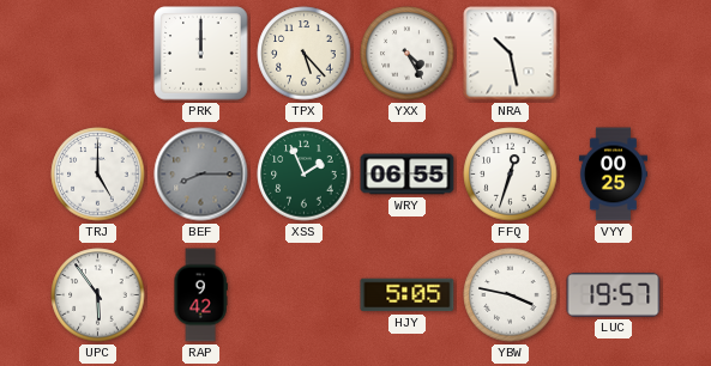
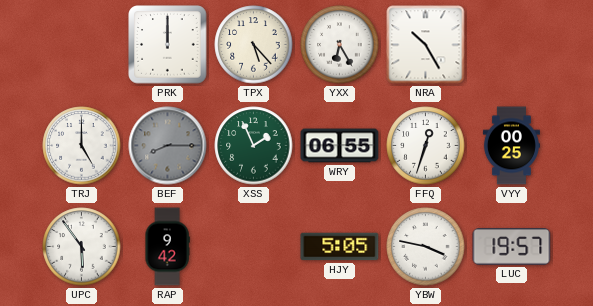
YXX: 4:25 -> 6:25
NRA: 10:28 -> 10:25
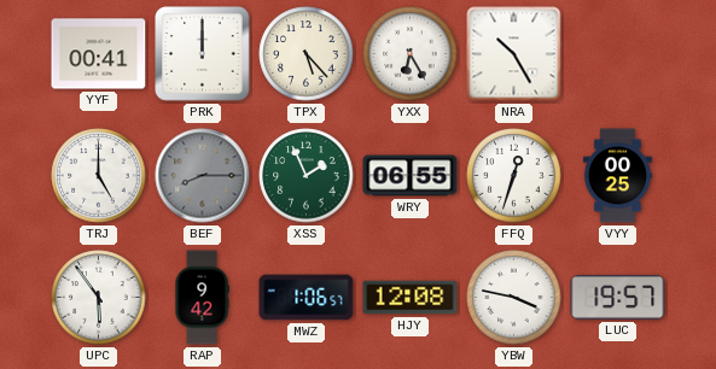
YYF: none -> 00:41
MWZ: none -> 1:06
HJY: 5:05 -> 12:08
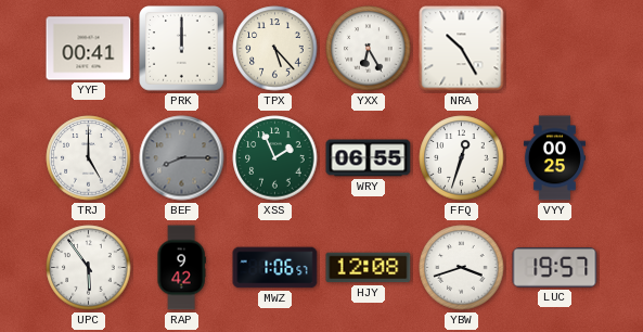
YBW: 3:47 -> 3:42
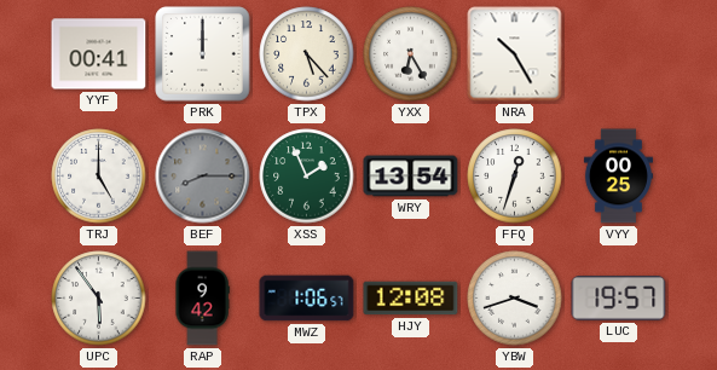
WRY: 06:55 -> 13:54
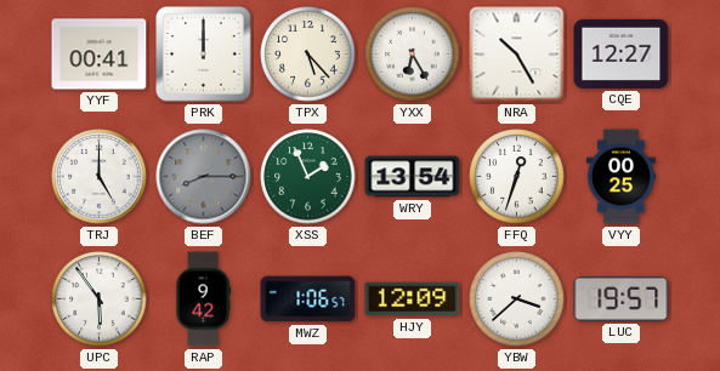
CQE: none -> 12:27
HJY: 12:08 -> 12:09
YBW: 3:42 -> 3:38
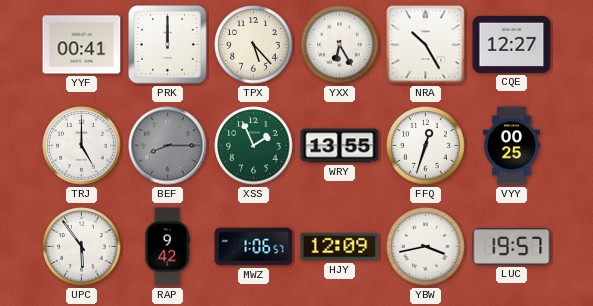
WRY: 13:54 -> 13:55
YBW: 3:38 -> 3:43
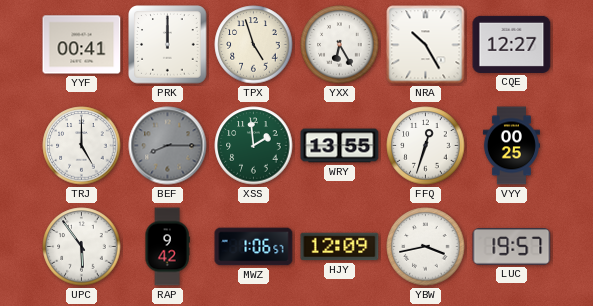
TPX: 5:23 -> 4:57
XSS: 1:56 -> 1:59
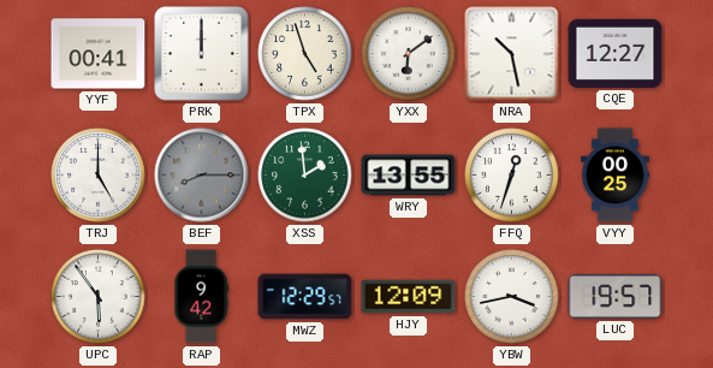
YXX: 6:25 -> 6:09
NRA: 10:25 -> 10:28
MWZ: 1:06 -> 12:29
